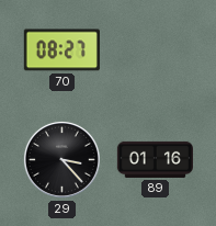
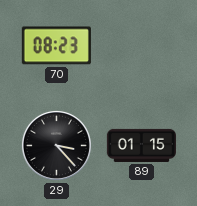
70: 08:27 -> 08:23
89: 01:16 -> 01:15
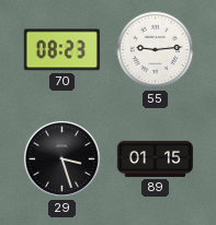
55: none -> 9:14
29: 3:23 -> 3:27
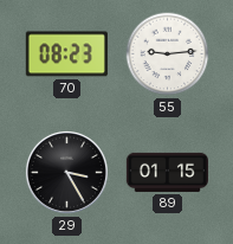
29: 3:27 -> 3:25
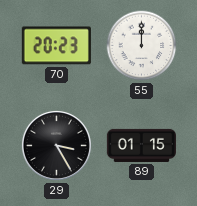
70: 08:23 -> 20:23
55: 9:14 -> 12:00
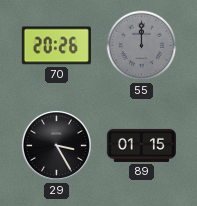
70: 20:23 -> 20:26
55 dial: white -> grey
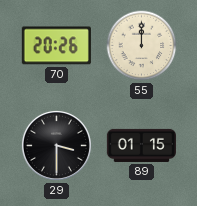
55 dial: grey -> cream
29: 3:25 -> 3:30
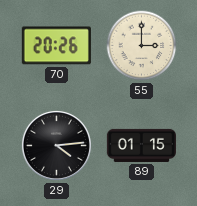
55: 12:00 -> 3:00
29: 3:30 -> 4:14
